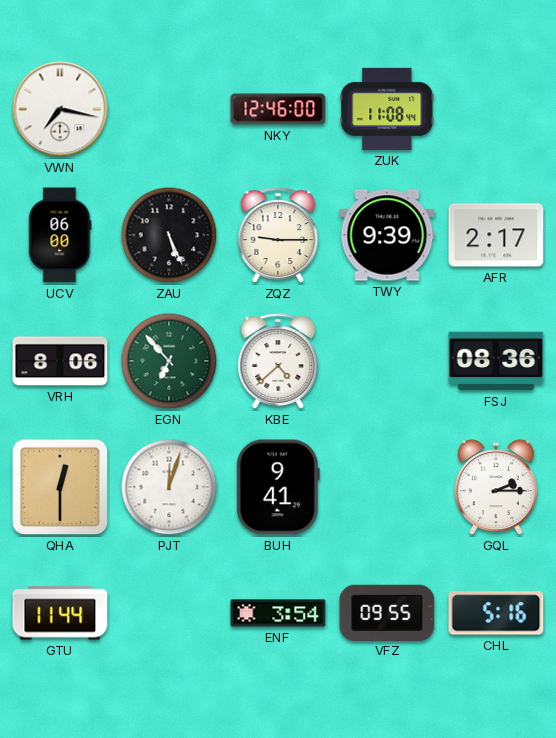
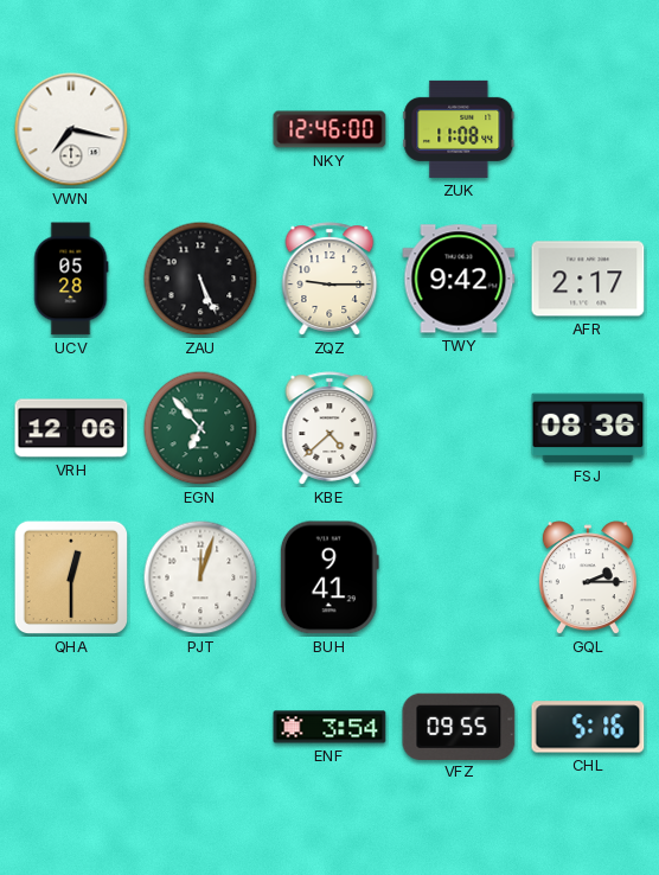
UCV: 06:00 -> 05:28
TWY: 9:39 -> 9:42
VRH: 8:06 -> 12:06
GTU: 11:44 -> none
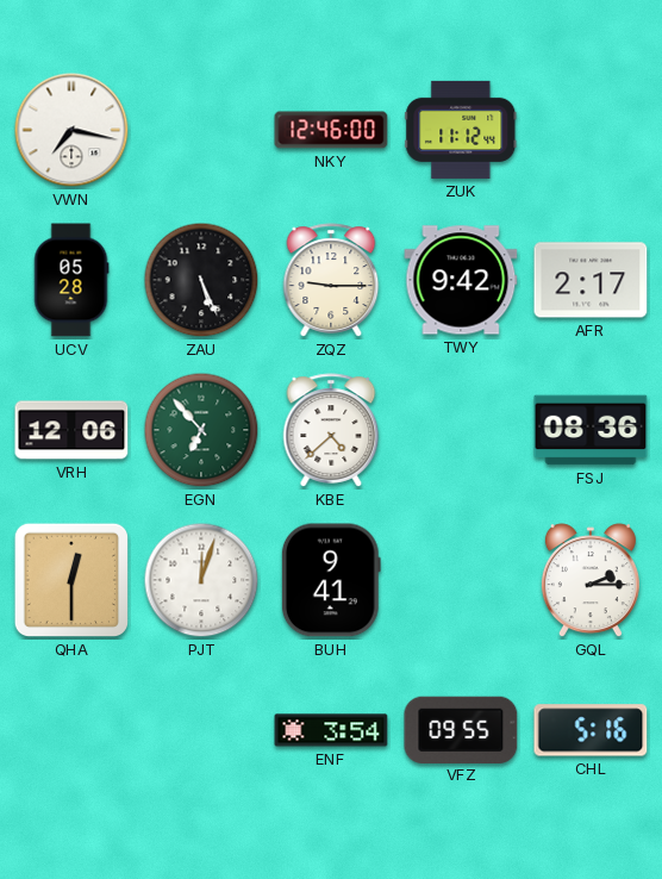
ZUK: 11:08 -> 11:12
